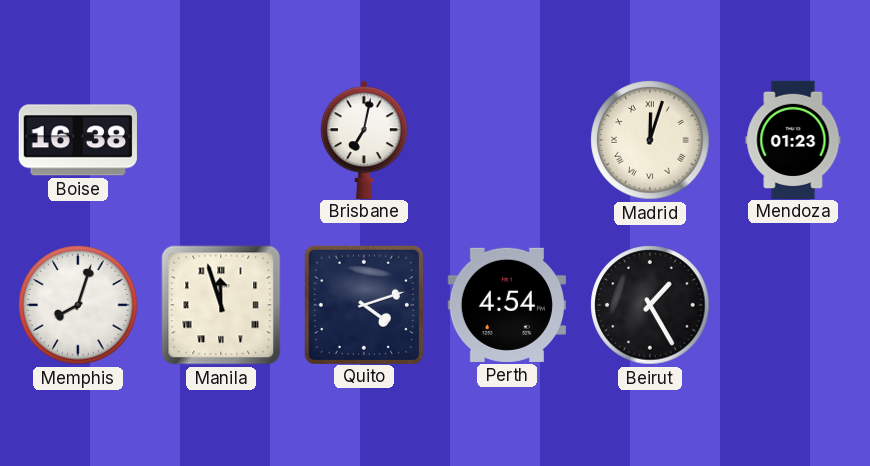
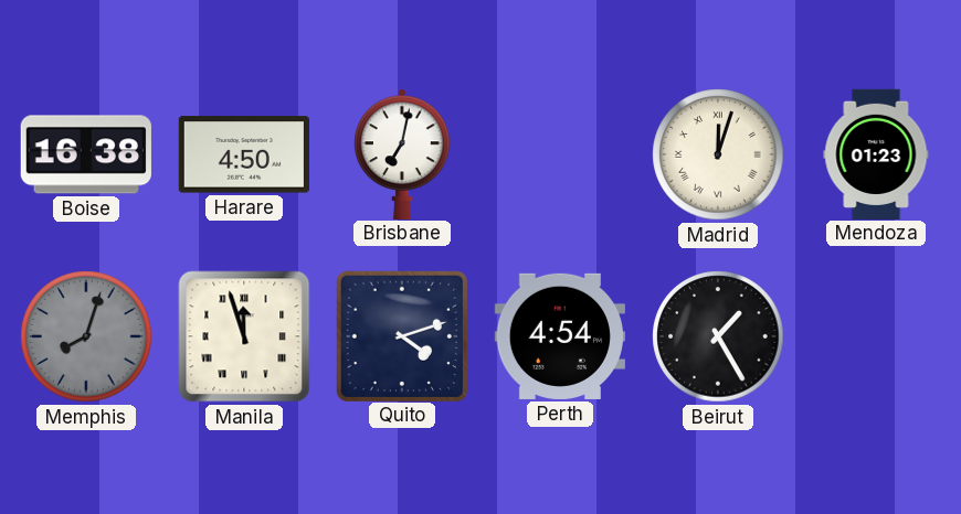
Harare: none -> 4:50
Memphis dial: white -> grey
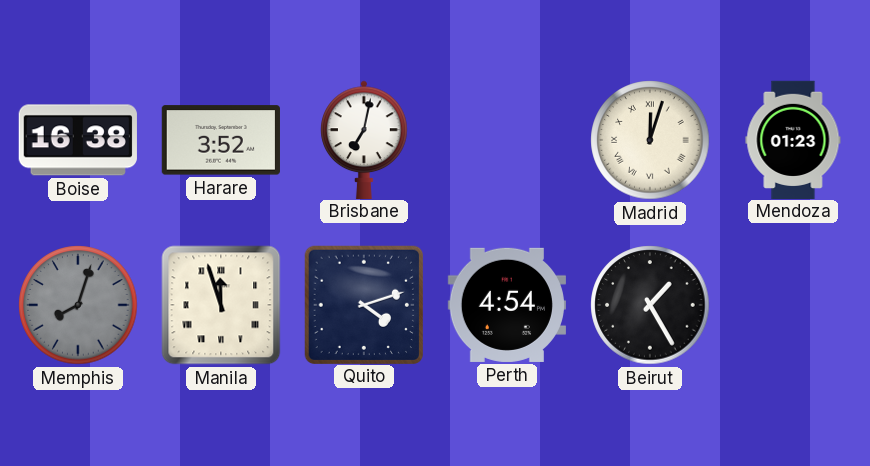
Harare: 4:50 -> 3:52
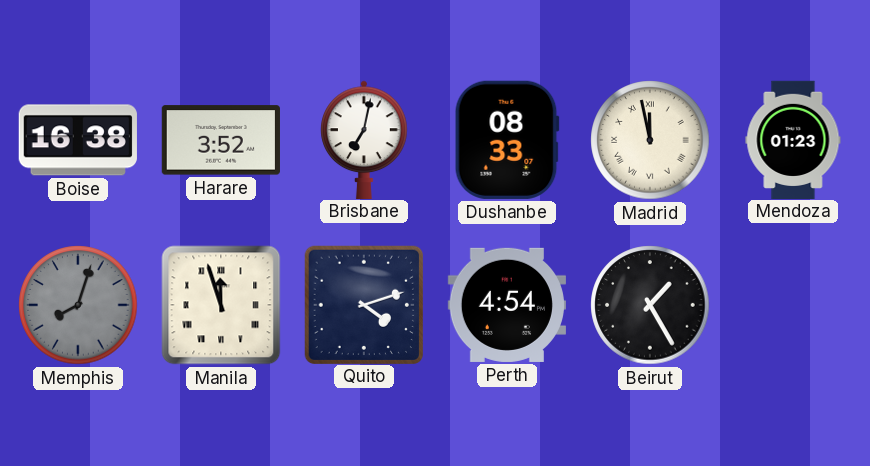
Dushanbe: none -> 08:33
Madrid: 12:03 -> 11:58
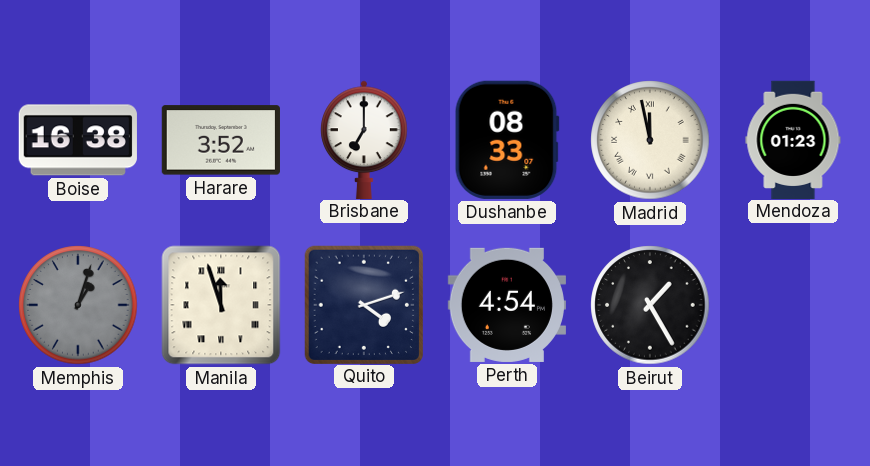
Brisbane: 7:02 -> 7:00
Memphis: 8:03 -> 1:03
